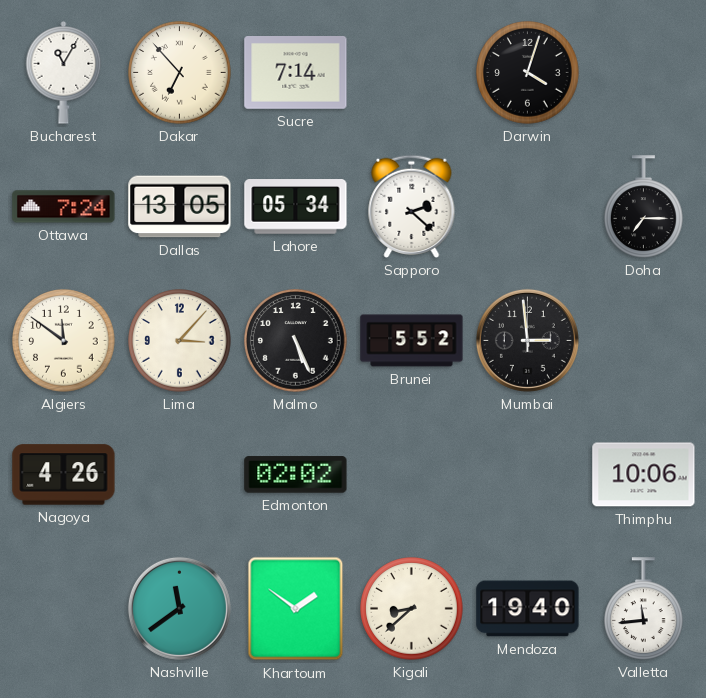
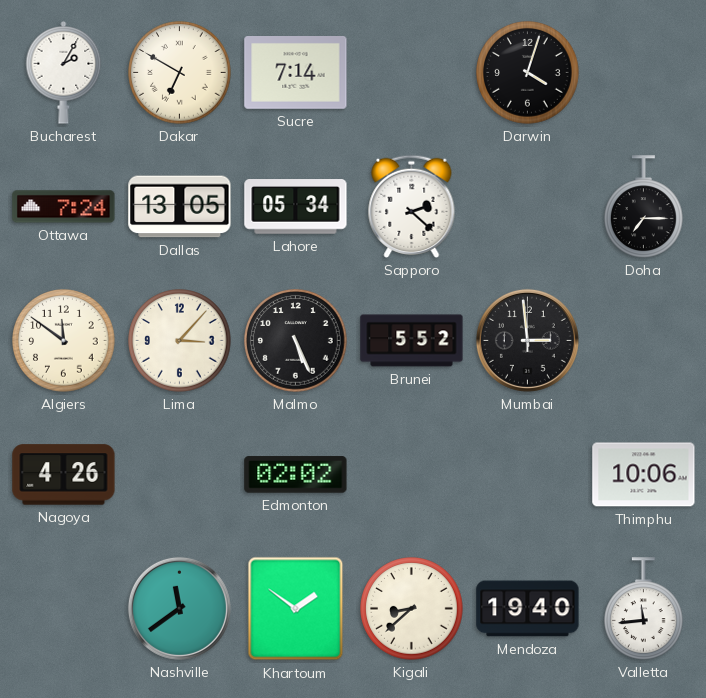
Bucharest: 11:05 -> 2:05
Dakar: 6:53 -> 6:50
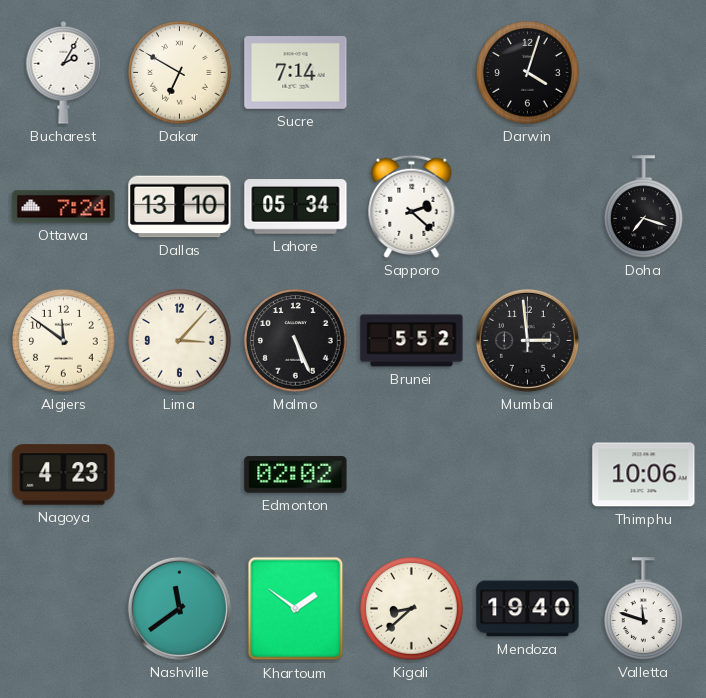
Dallas: 13:05 -> 13:10
Doha: 7:15 -> 7:18
Nagoya: 4:26 -> 4:23
Valletta: 11:44 -> 11:48
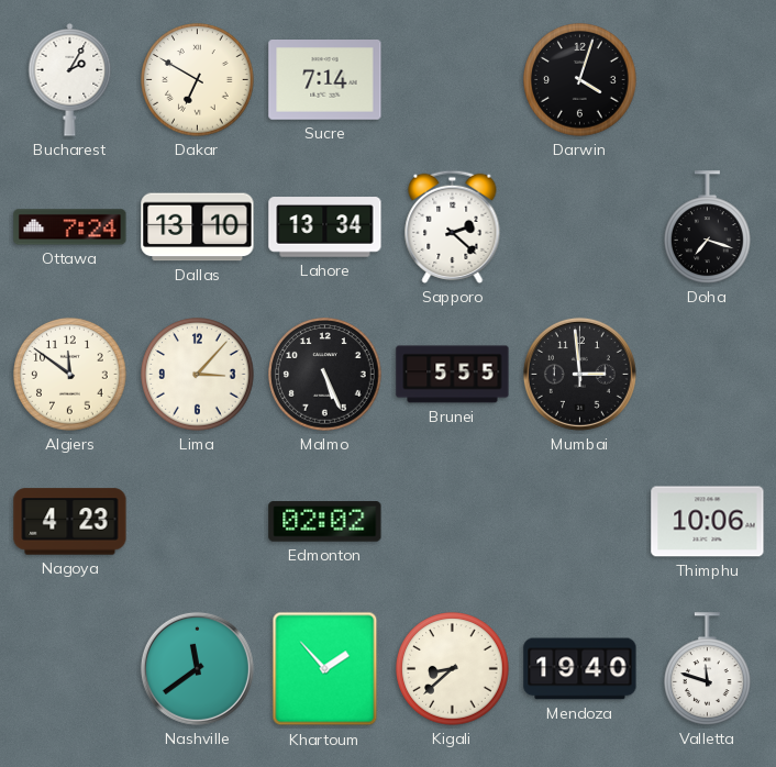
Lahore: 05:34 -> 13:34
Brunei: 5:52 -> 5:55
Khartoum: 1:51 -> 1:53
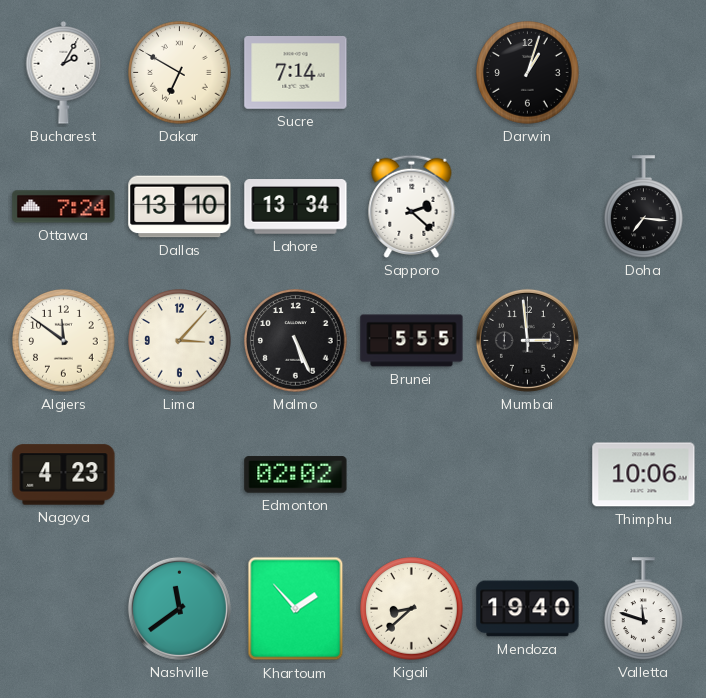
Darwin: 4:03 -> 1:03
Doha: 7:18 -> 7:16
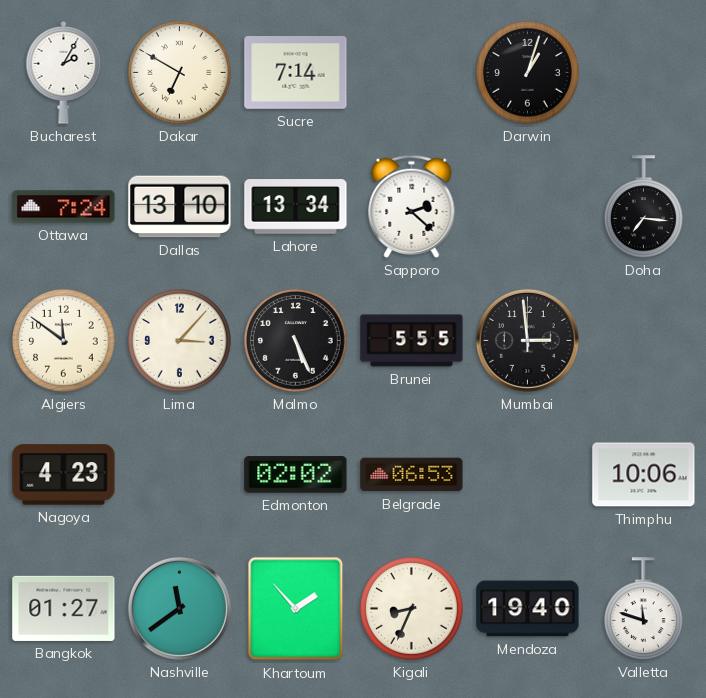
Belgrade: none -> 06:53
Bangkok: none -> 01:27
Kigali: 8:38 -> 8:34
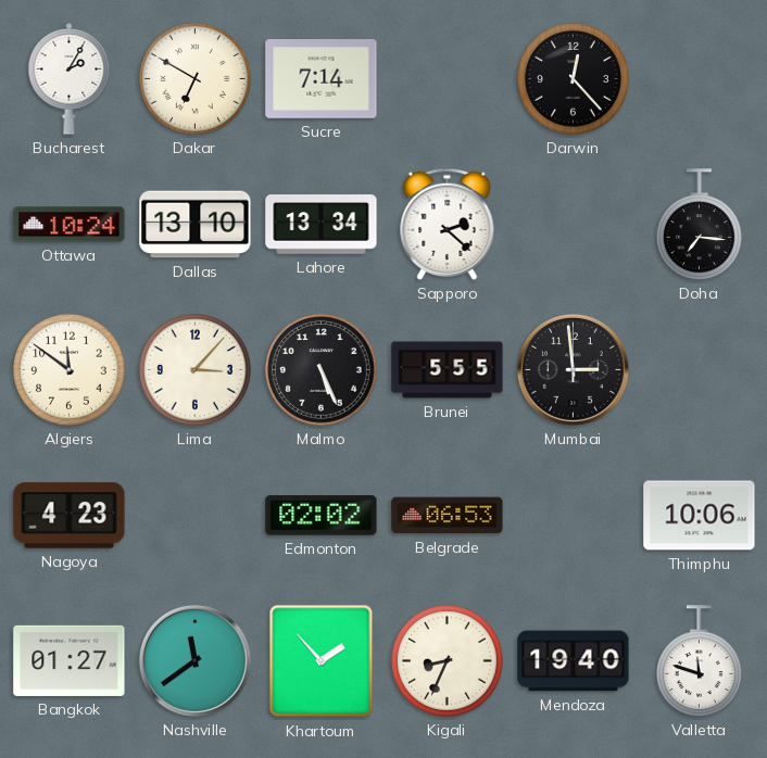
Darwin: 1:03 -> 12:23
Ottawa: 7:24 -> 10:24
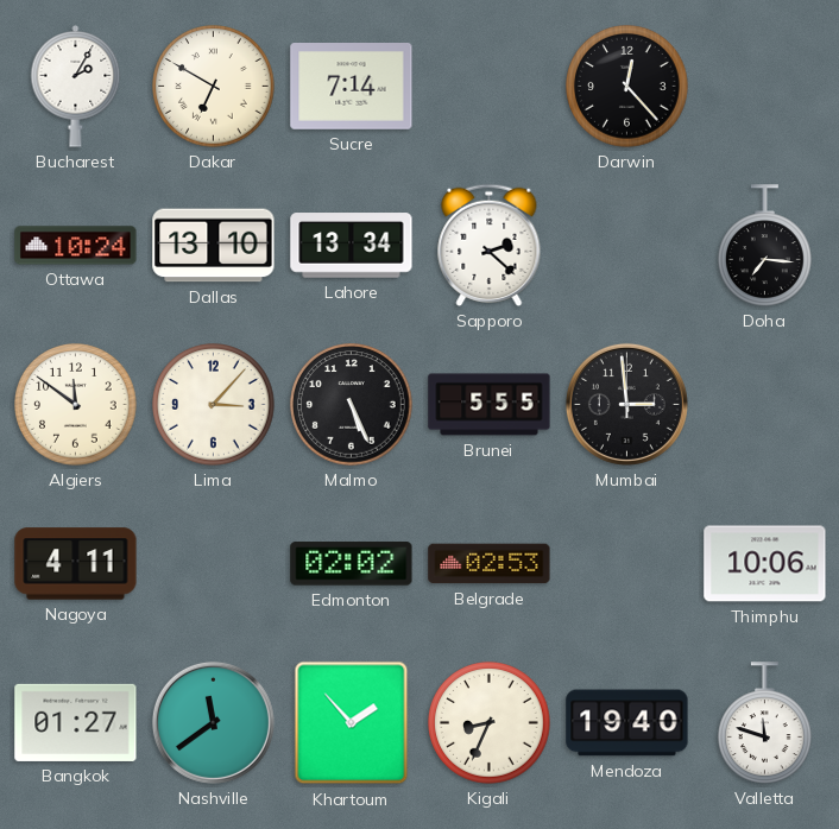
Nagoya: 4:23 -> 4:11
Belgrade: 06:53 -> 02:53
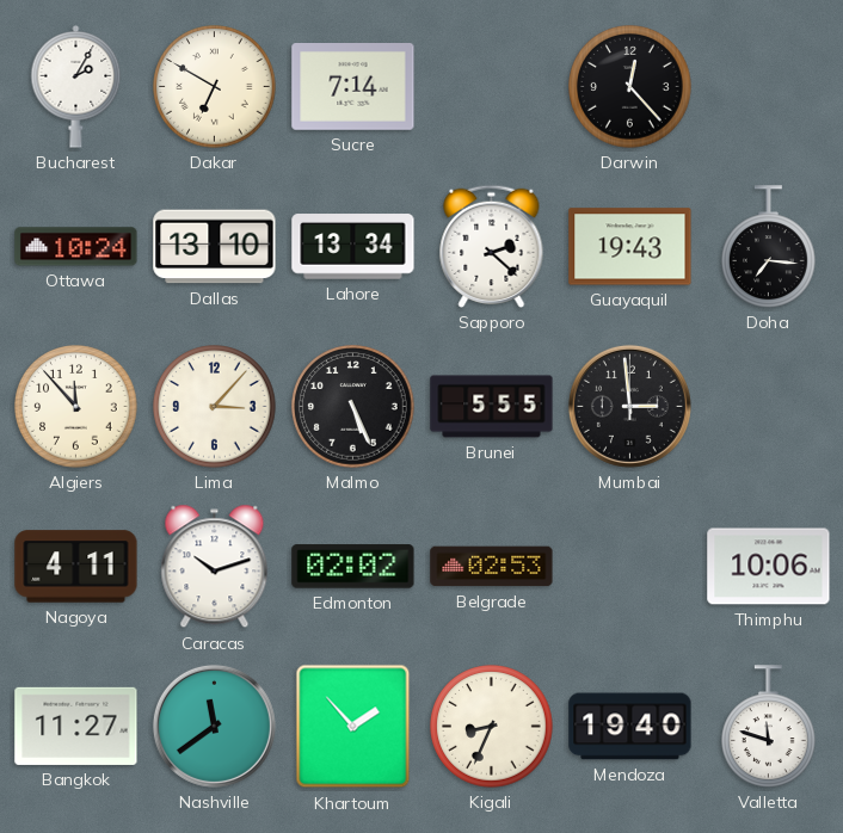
Guayaquil: none -> 19:43
Algiers: 11:51 -> 11:53
Caracas: none -> 10:12
Bangkok: 01:27 -> 11:27
